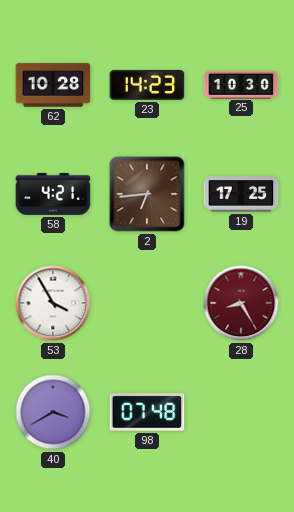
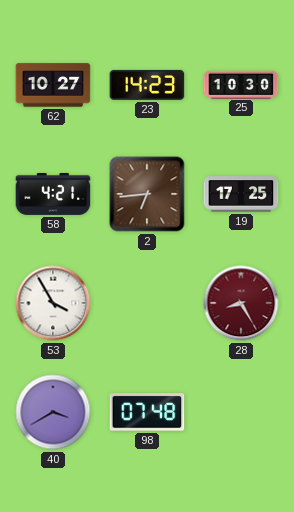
62: 10:28 -> 10:27
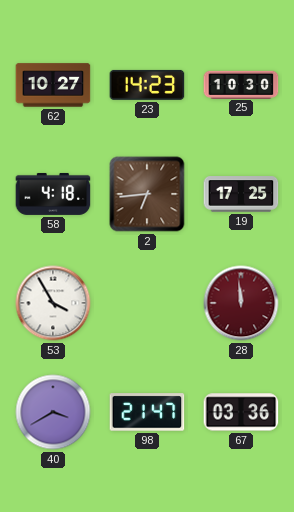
58: 4:21 -> 4:18
28: 8:25 -> 11:59
98: 07:48 -> 21:47
67: none -> 03:36
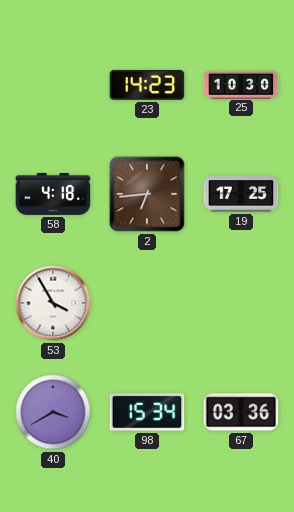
62: 10:27 -> none
28: 11:59 -> none
98: 21:47 -> 15:34
